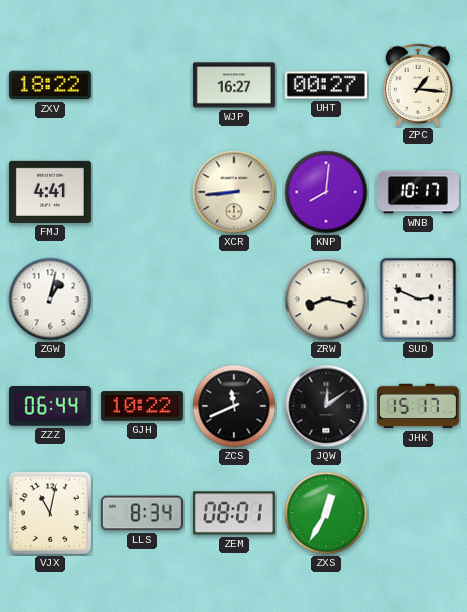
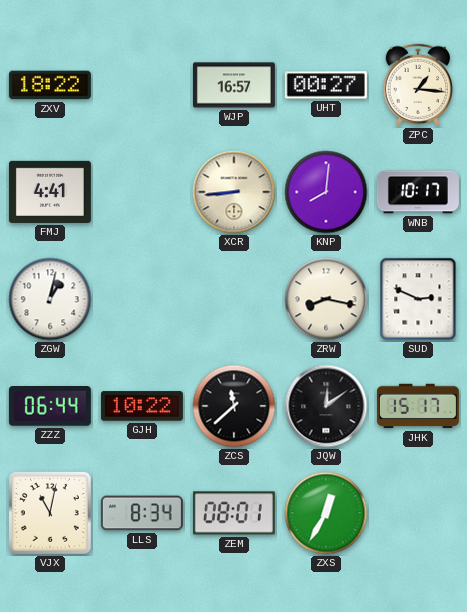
WJP: 16:27 -> 16:57
ZCS: 11:41 -> 11:38
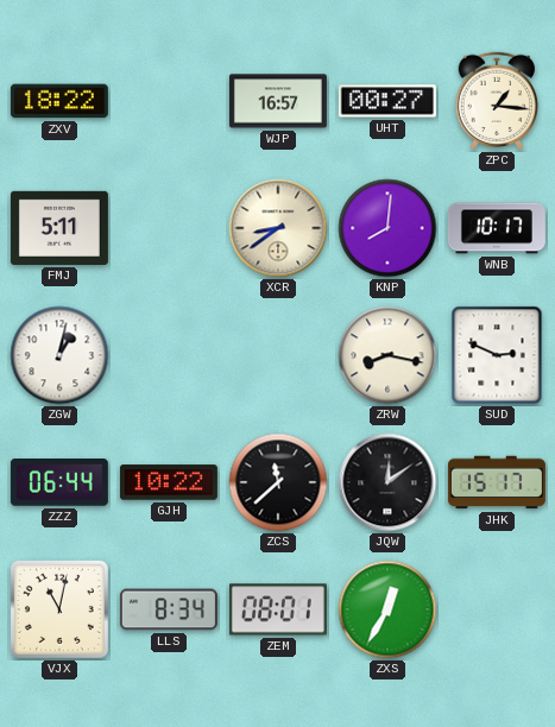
FMJ: 4:41 -> 5:11
XCR: 8:44 -> 8:39
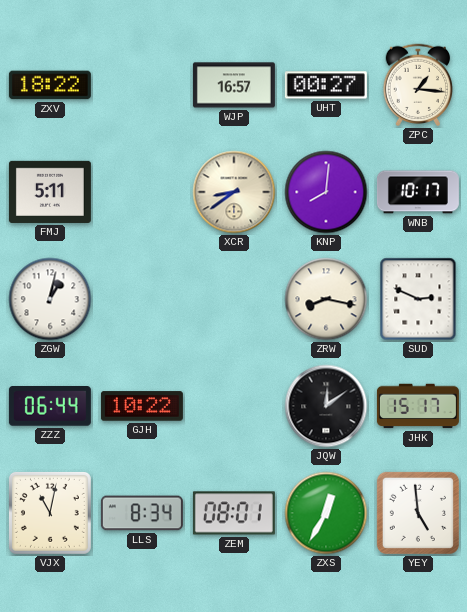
ZCS: 11:38 -> none
YEY: none -> 4:59
